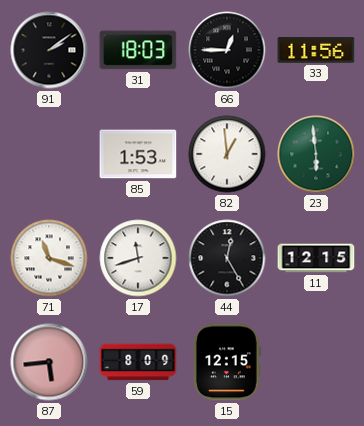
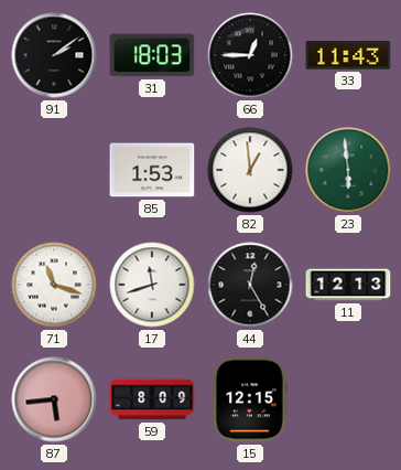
33: 11:56 -> 11:43
11: 12:15 -> 12:13
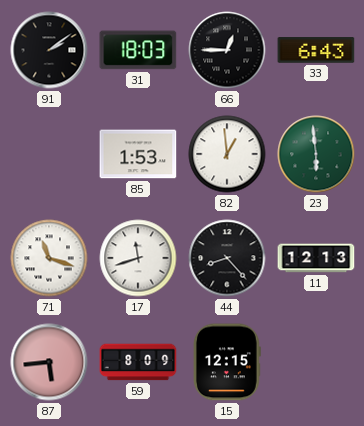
33: 11:43 -> 6:43
44: 12:25 -> 8:23
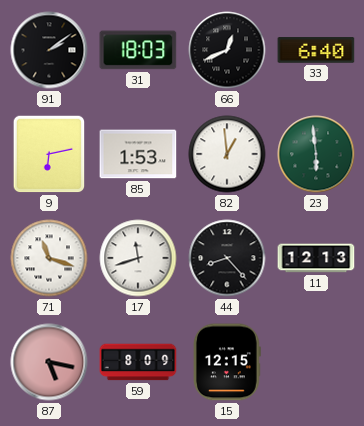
66: 12:45 -> 12:41
33: 6:43 -> 6:40
9: none -> 6:13
87: 5:44 -> 5:17
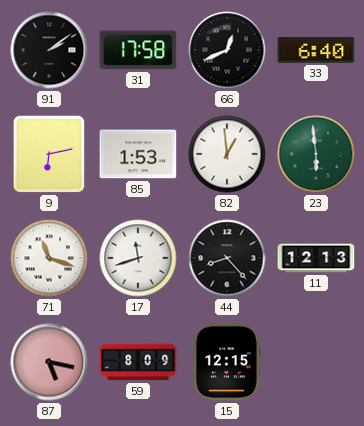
31: 18:03 -> 17:58
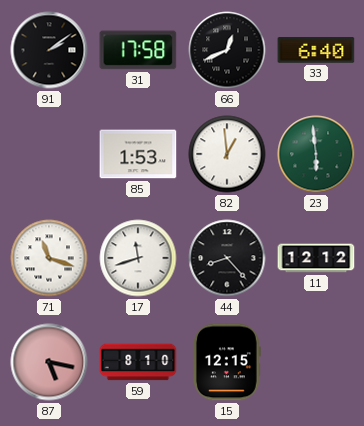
9: 6:13 -> none
11: 12:13 -> 12:12
59: 8:09 -> 8:10
